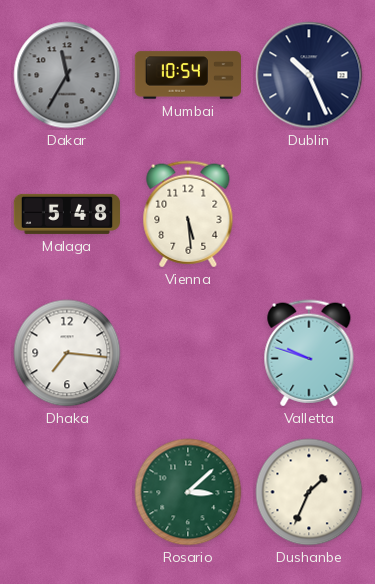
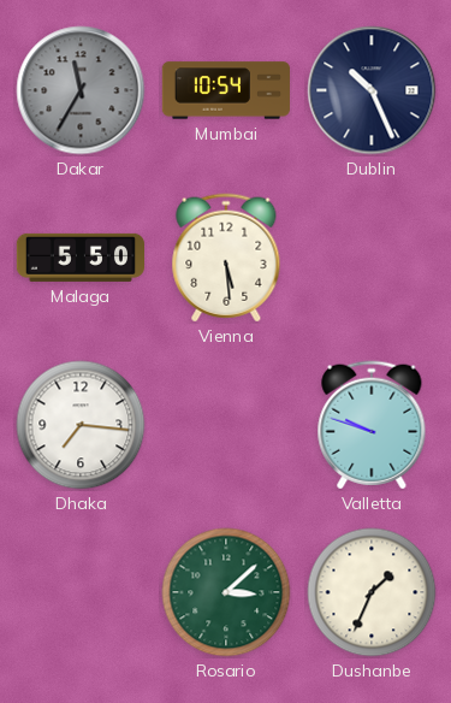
Malaga: 5:48 -> 5:50
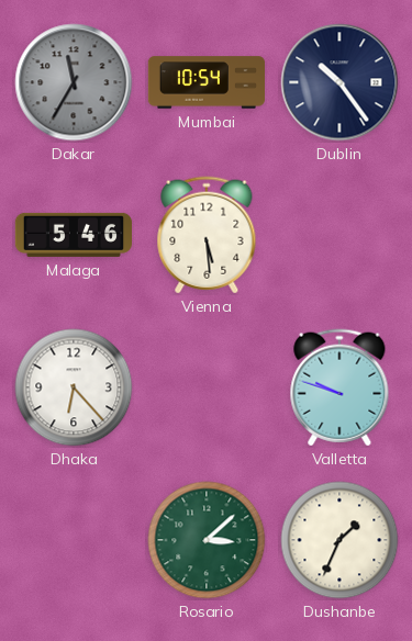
Dublin: 10:26 -> 10:24
Malaga: 5:50 -> 5:46
Dhaka: 7:16 -> 6:23
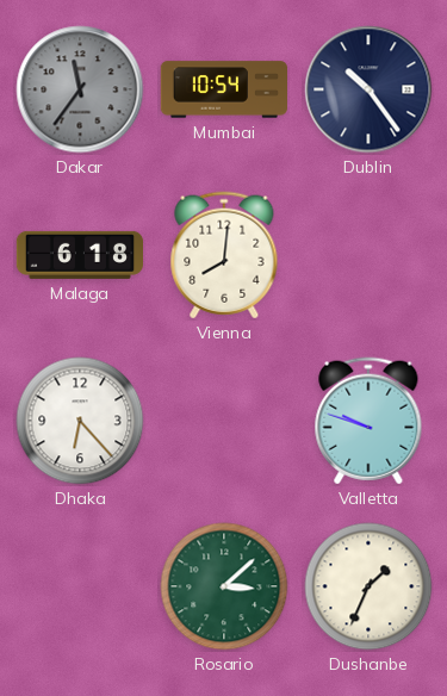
Dakar: 11:35 -> 11:36
Malaga: 5:46 -> 6:18
Vienna: 5:29 -> 8:01
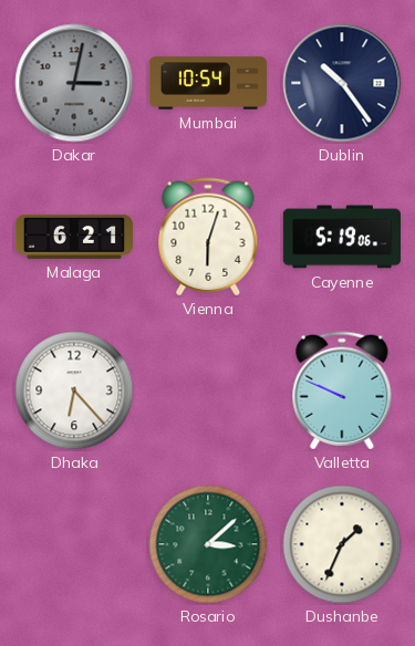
Dakar: 11:36 -> 3:02
Malaga: 6:18 -> 6:21
Vienna: 8:01 -> 6:03
Cayenne: none -> 5:19
Valletta: 9:48 -> 9:49
